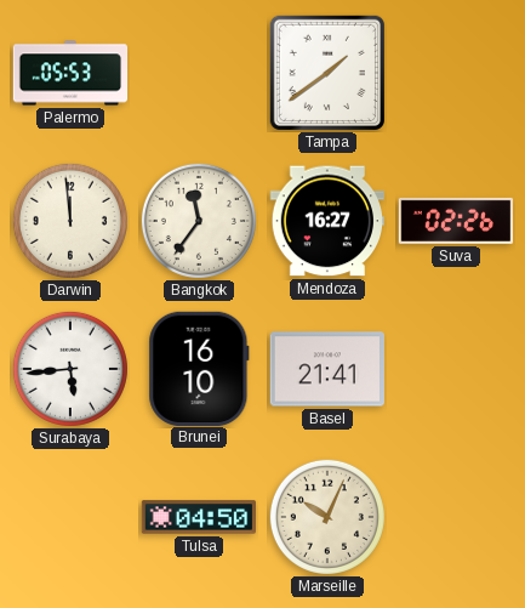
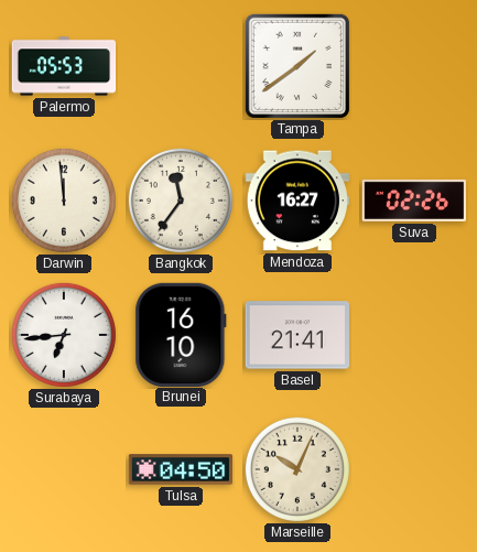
Surabaya: 5:44 -> 6:44
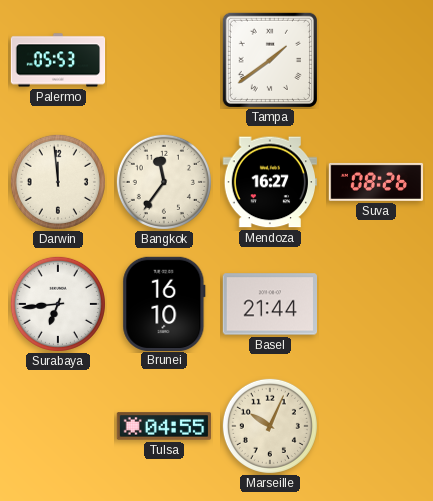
Suva: 02:26 -> 08:26
Basel: 21:41 -> 21:44
Tulsa: 04:50 -> 04:55
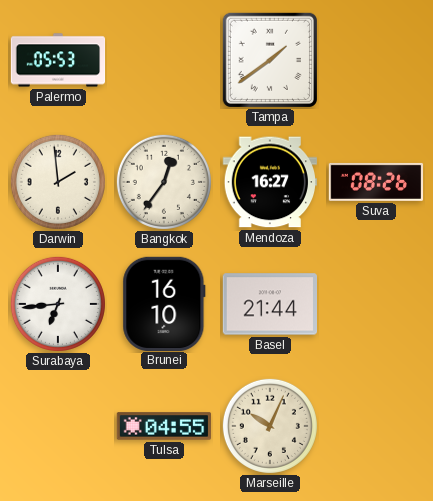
Darwin: 11:59 -> 1:59
Bangkok: 11:36 -> 12:36
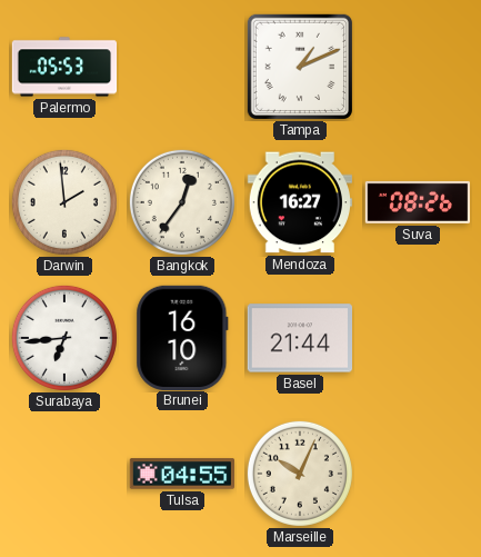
Tampa: 1:39 -> 1:11
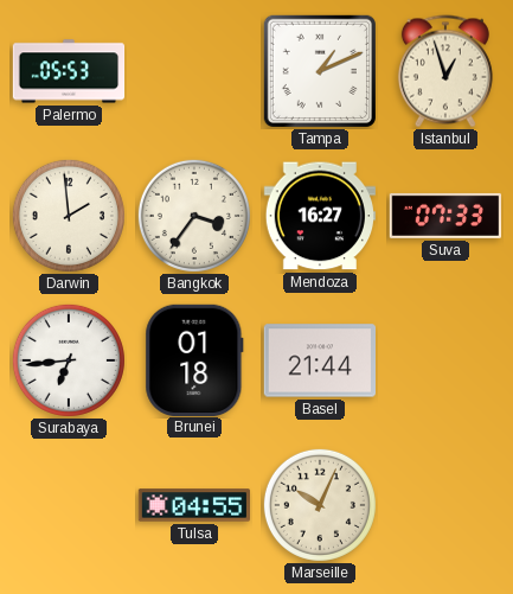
Istanbul: none -> 12:57
Bangkok: 12:36 -> 3:36
Suva: 08:26 -> 07:33
Brunei: 16:10 -> 01:18
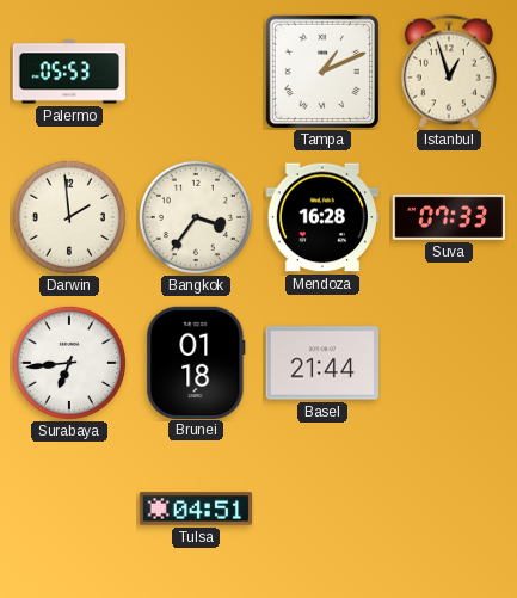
Mendoza: 16:27 -> 16:28
Tulsa: 04:55 -> 04:51
Marseille: 10:04 -> none
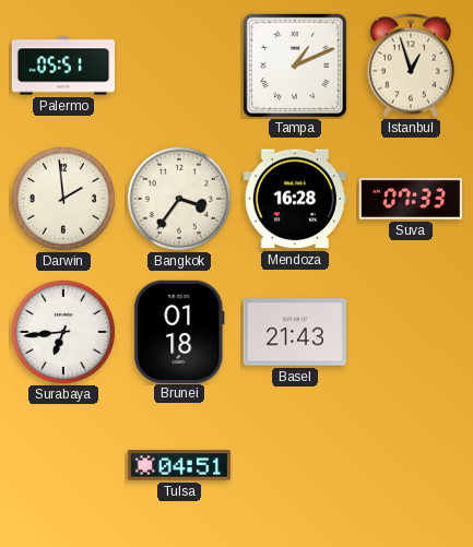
Palermo: 05:53 -> 05:51
Basel: 21:44 -> 21:43
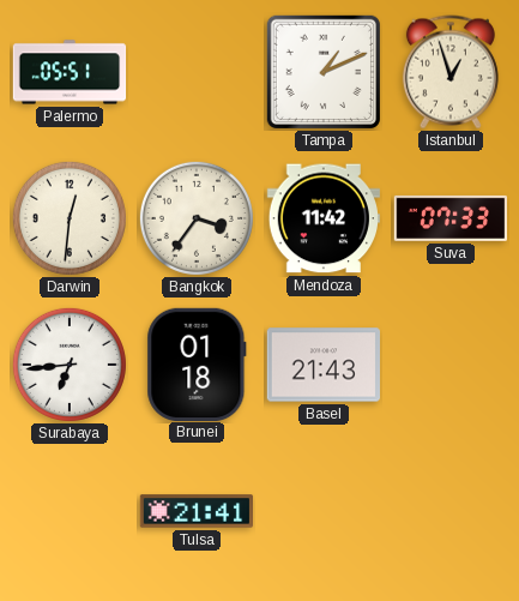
Darwin: 1:59 -> 12:31
Mendoza: 16:28 -> 11:42
Tulsa: 04:51 -> 21:41
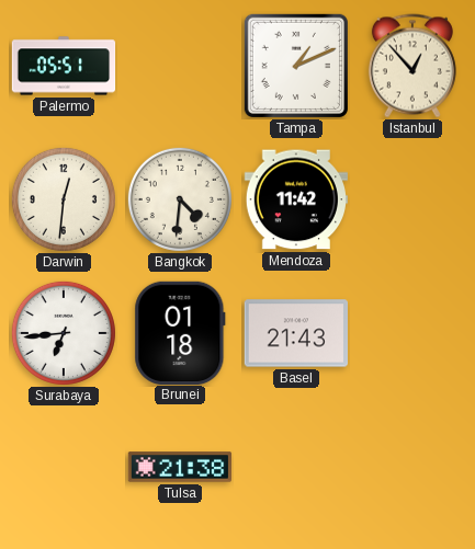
Istanbul: 12:57 -> 12:53
Bangkok: 3:36 -> 4:31
Suva: 07:33 -> none
Tulsa: 21:41 -> 21:38
